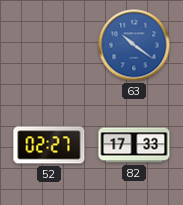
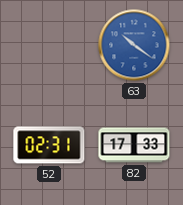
52: 02:27 -> 02:31
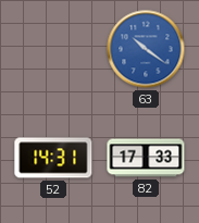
52: 02:31 -> 14:31
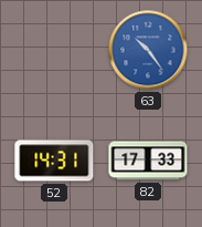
63: 10:21 -> 10:24
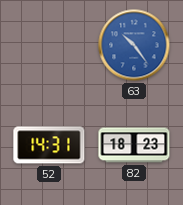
82: 17:33 -> 18:23
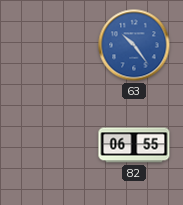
52: 14:31 -> none
82: 18:23 -> 06:55
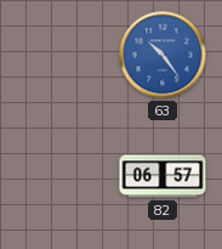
82: 06:55 -> 06:57
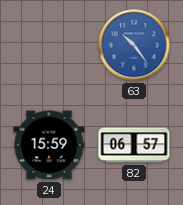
24: none -> 15:59
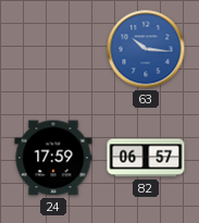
63: 10:24 -> 10:16
24: 15:59 -> 17:59
